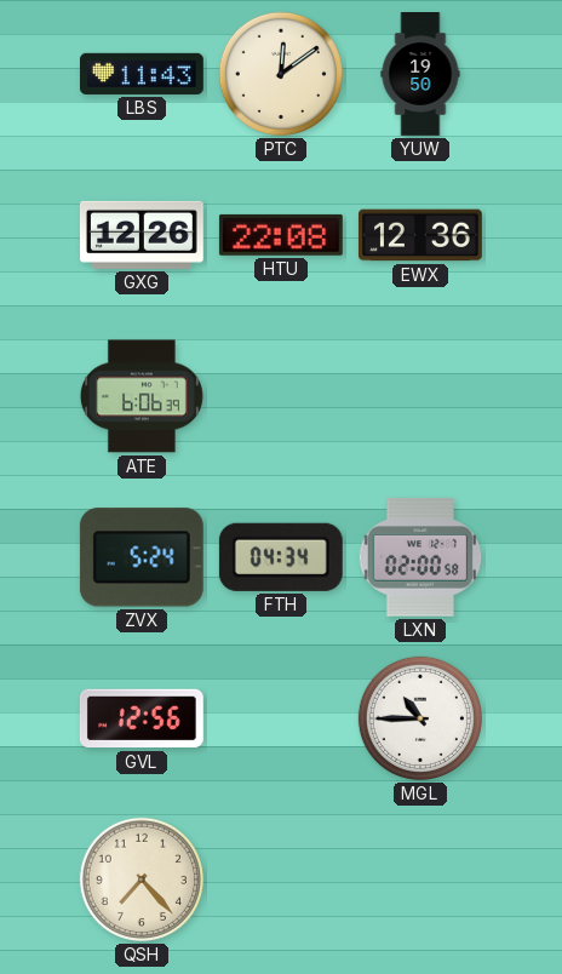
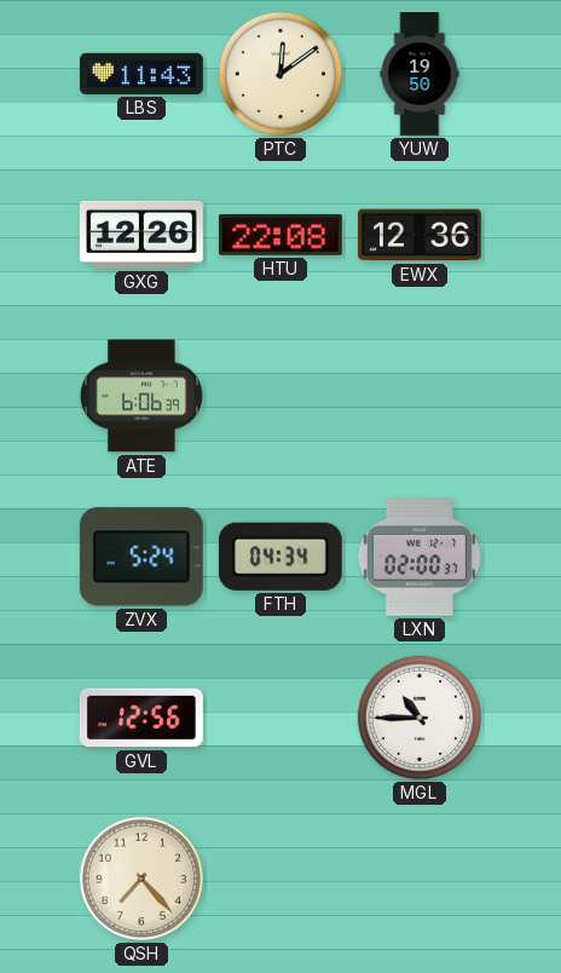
LXN: 02:00:58 -> 02:00:37
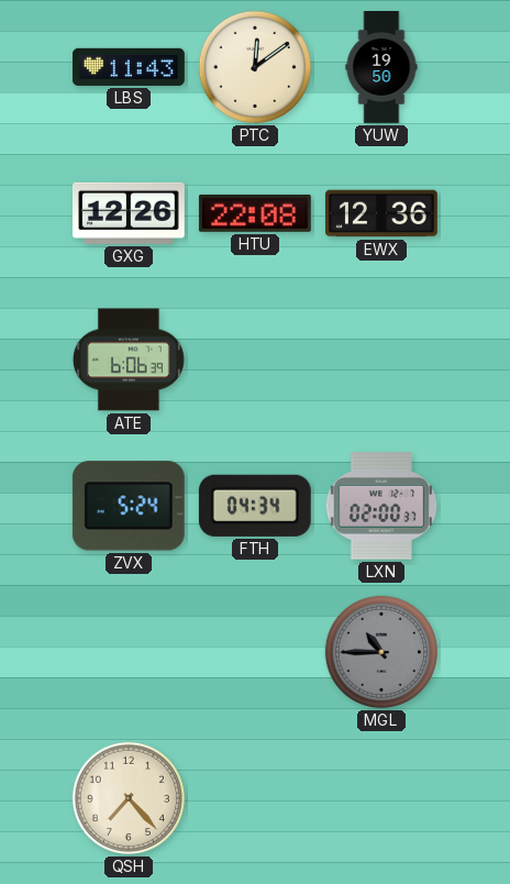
GVL: 12:56 -> none
MGL dial: white -> grey
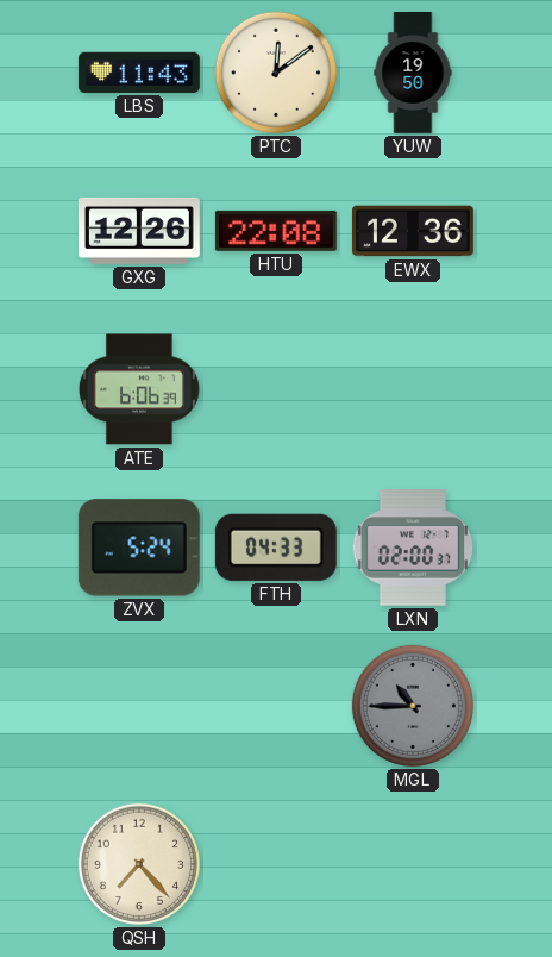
FTH: 04:34 -> 04:33
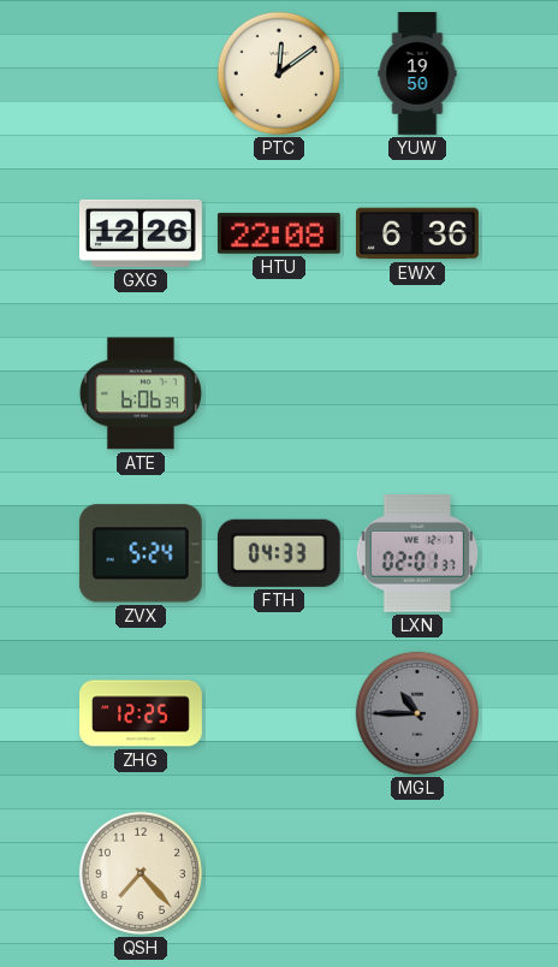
LBS: 11:43 -> none
EWX: 12:36 -> 6:36
LXN: 02:00 -> 02:01
ZHG: none -> 12:25
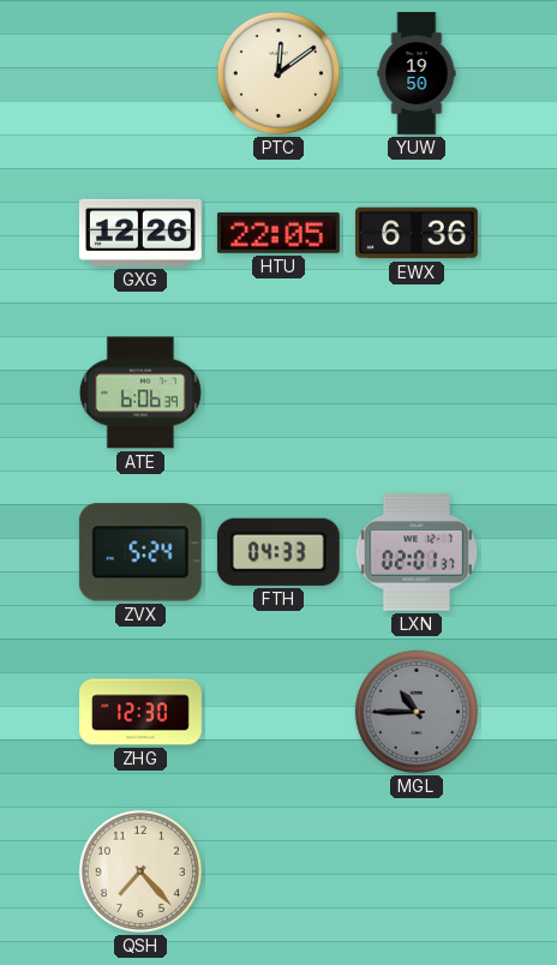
HTU: 22:08 -> 22:05
ZHG: 12:25 -> 12:30
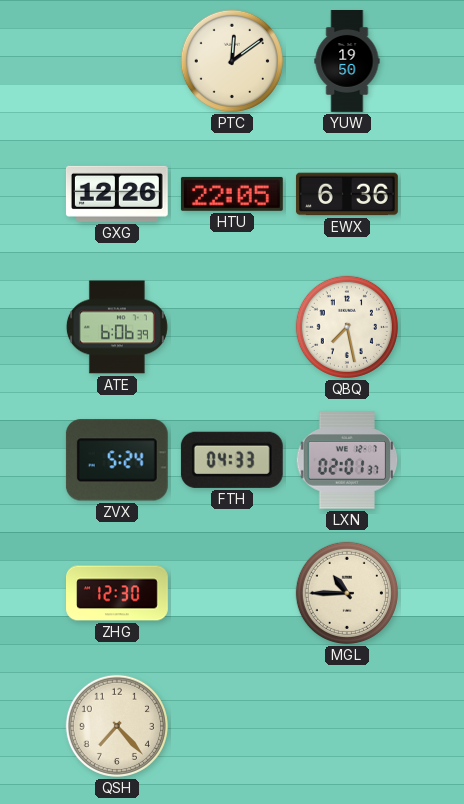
QBQ: none -> 7:28
MGL dial: grey -> cream
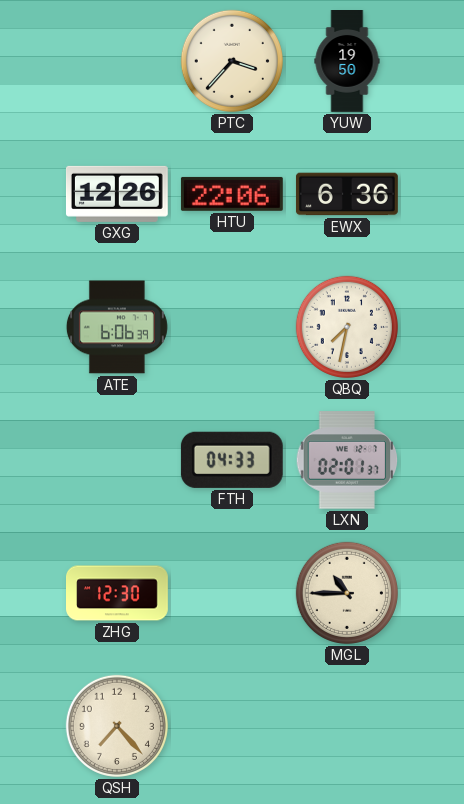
PTC: 12:09 -> 3:37
HTU: 22:05 -> 22:06
QBQ: 7:28 -> 7:32
ZVX: 5:24 -> none
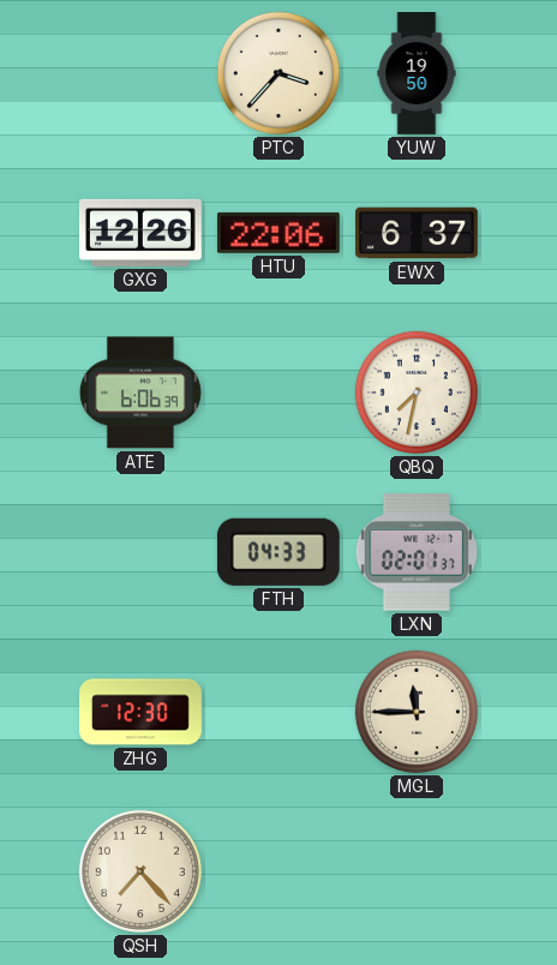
EWX: 6:36 -> 6:37
MGL: 10:45 -> 11:45
